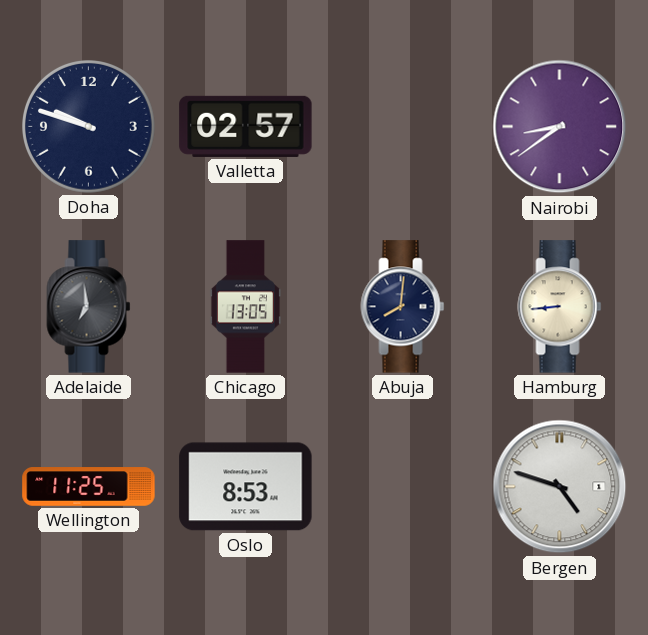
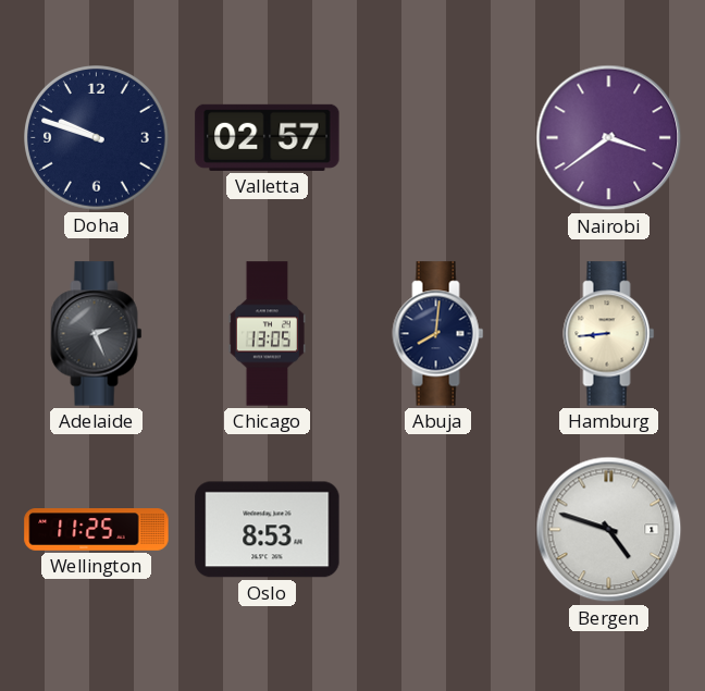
Nairobi: 8:39 -> 3:39
Adelaide: 6:59 -> 2:26
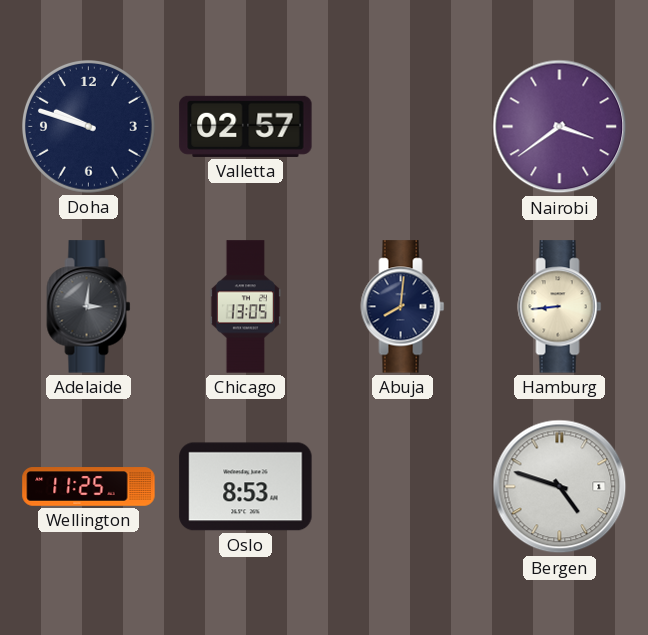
Adelaide: 2:26 -> 3:01
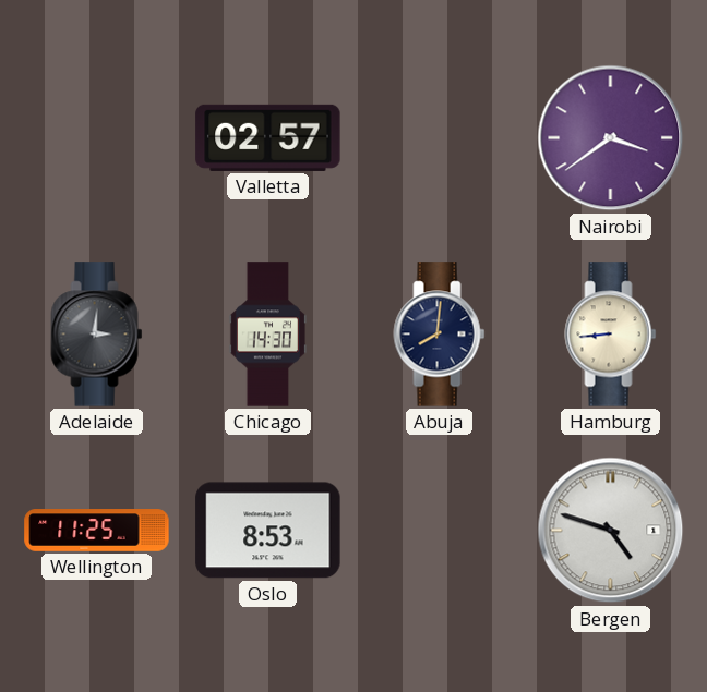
Doha: 9:48 -> none
Chicago: 13:05 -> 14:30
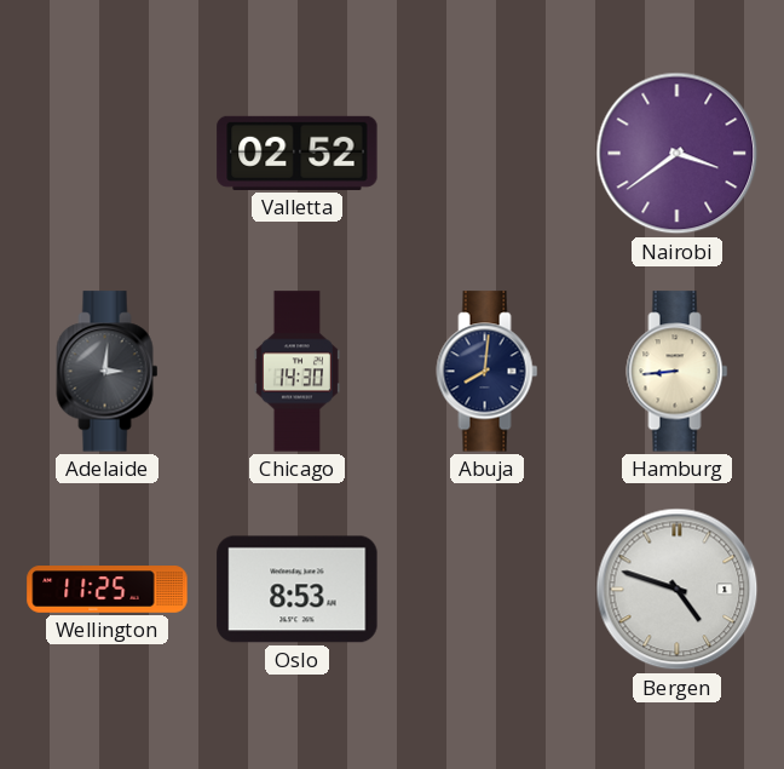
Valletta: 02:57 -> 02:52
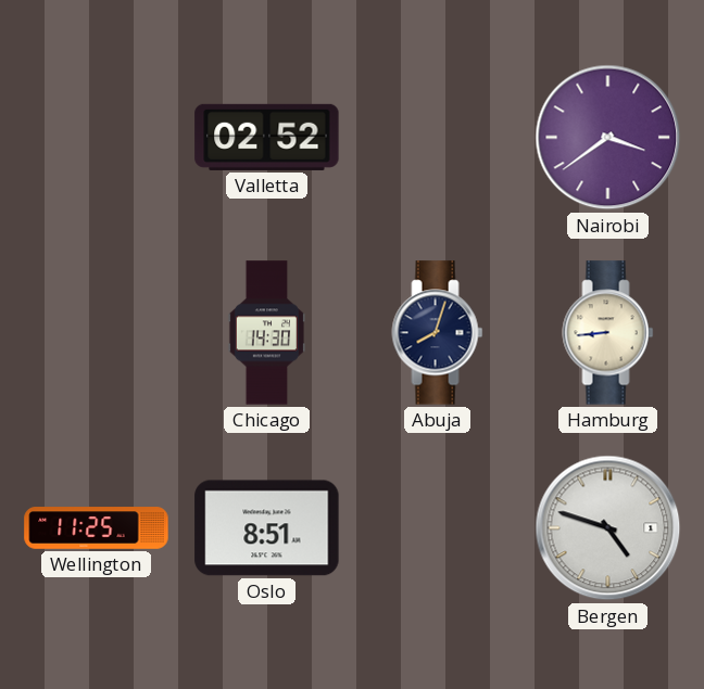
Adelaide: 3:01 -> none
Abuja: 8:01 -> 8:03
Oslo: 8:53 -> 8:51
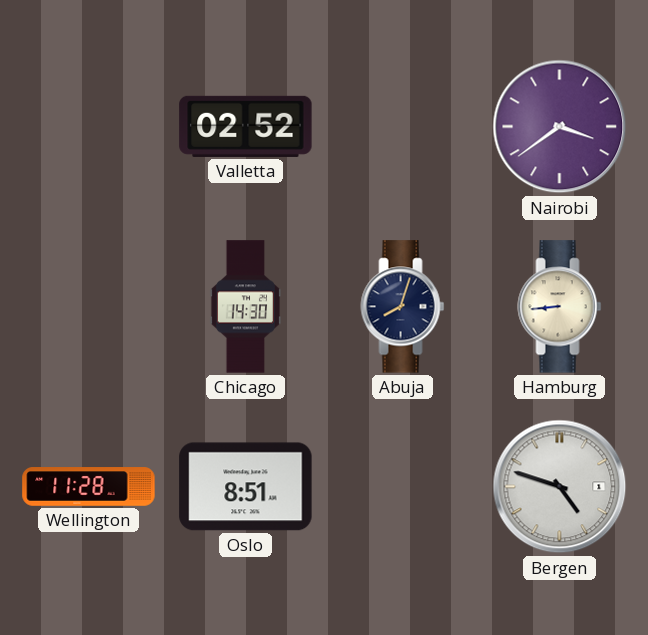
Wellington: 11:25 -> 11:28
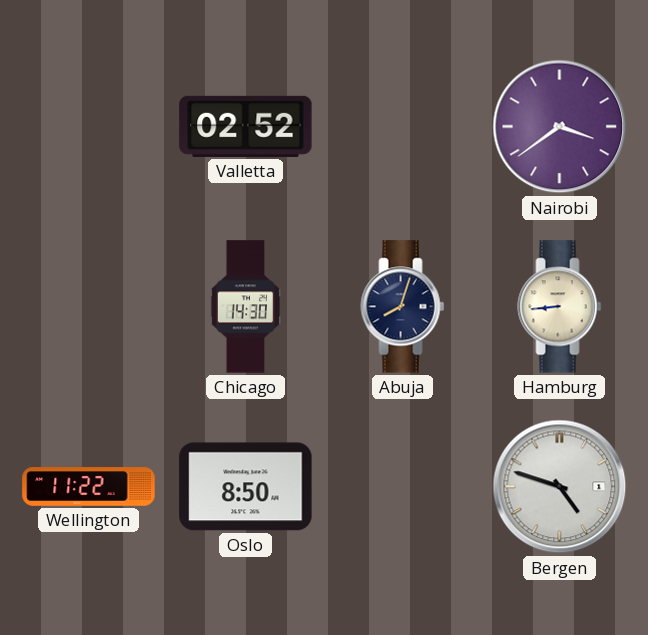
Wellington: 11:28 -> 11:22
Oslo: 8:51 -> 8:50
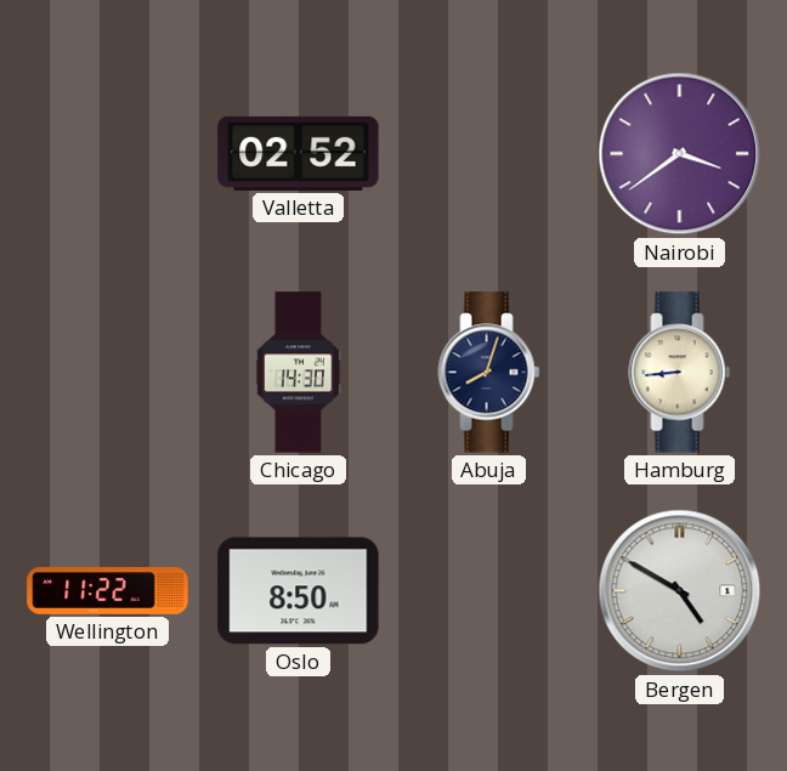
Bergen: 4:48 -> 4:50
